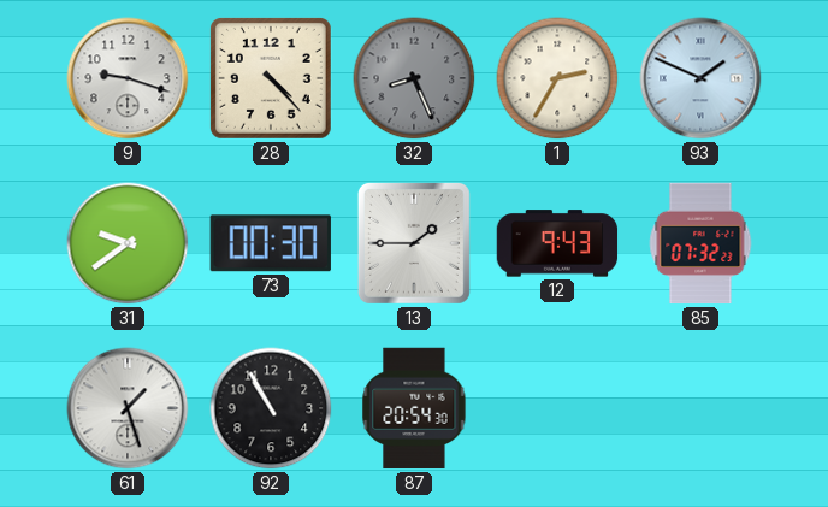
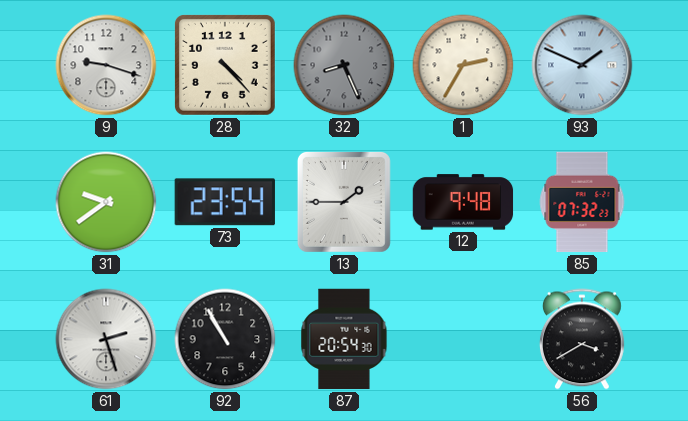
73: 00:30 -> 23:54
12: 9:43 -> 9:48
61: 1:27 -> 2:27
56: none -> 3:40
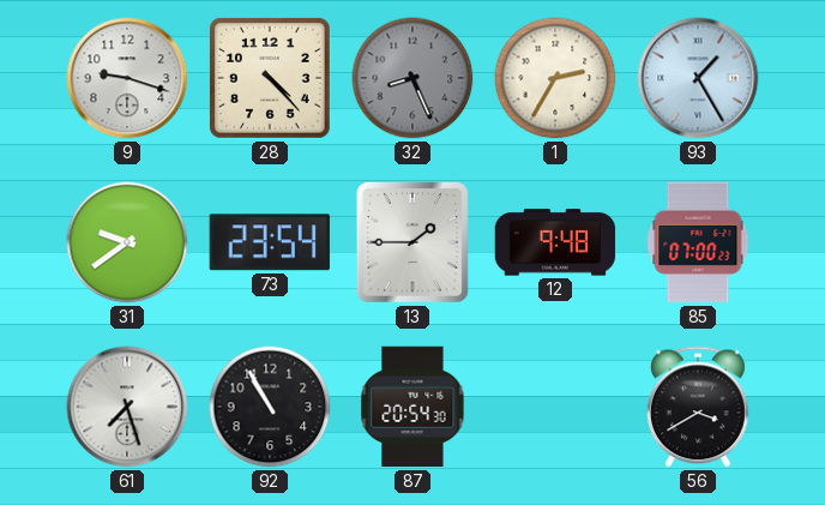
93: 1:49 -> 1:25
85: 07:32 -> 07:00
61: 2:27 -> 7:27
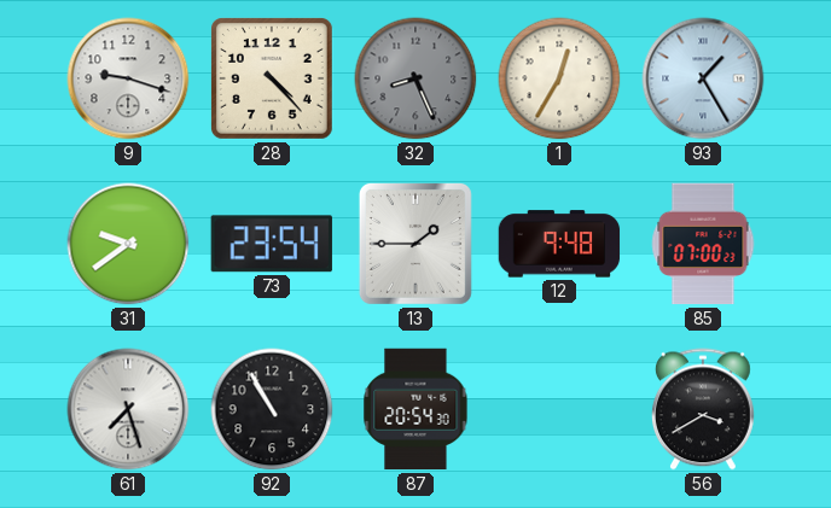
1: 2:35 -> 12:35
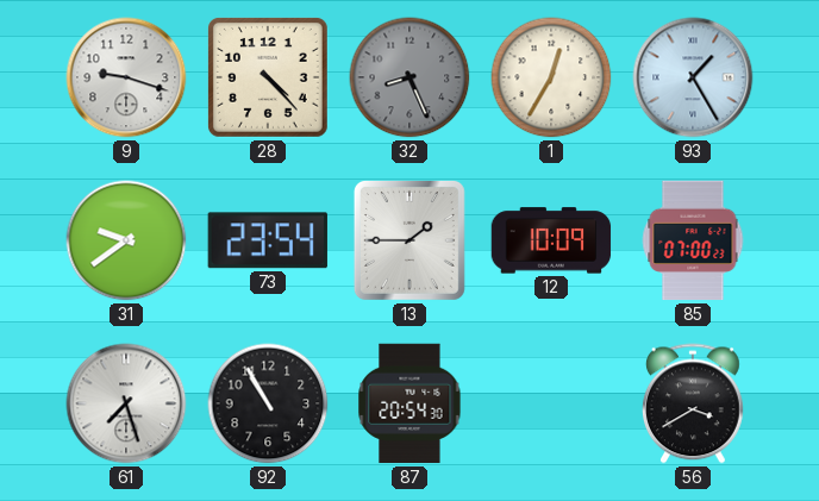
12: 9:48 -> 10:09
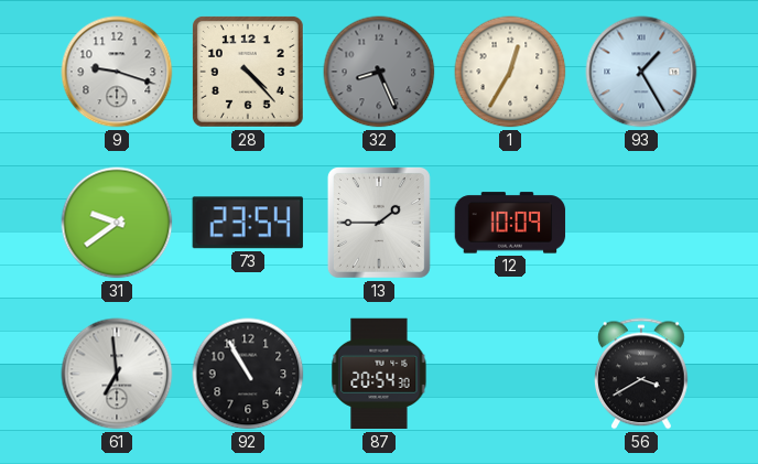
85: 07:00 -> none
61: 7:27 -> 6:59
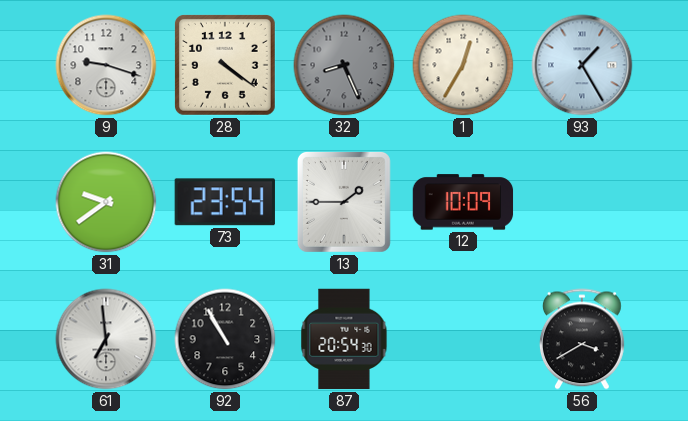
28: 4:23 -> 4:21
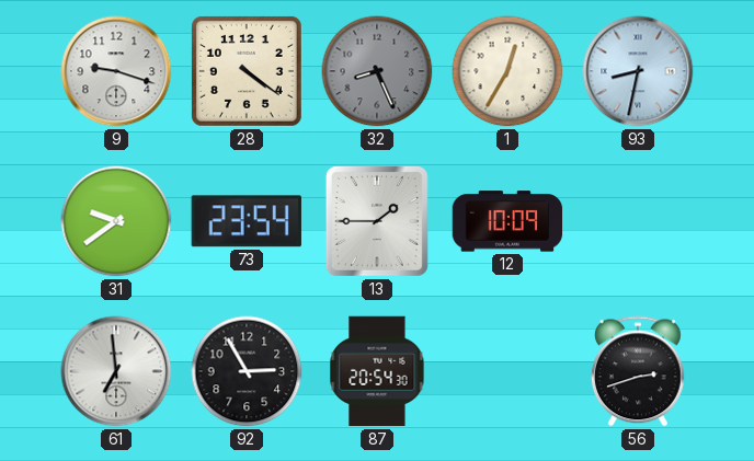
93: 1:25 -> 8:32
92: 10:55 -> 2:55
56: 3:40 -> 2:42
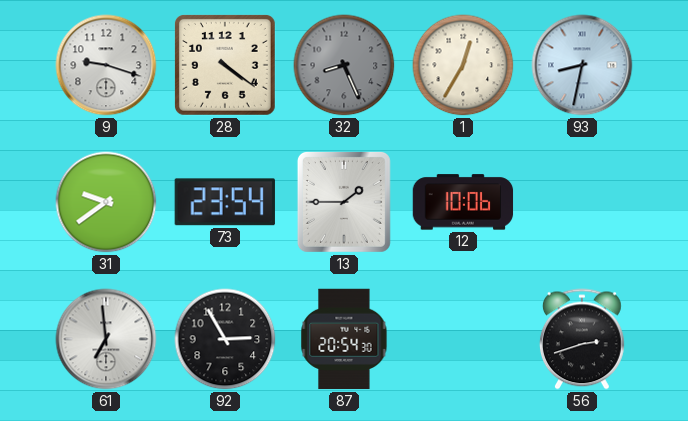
12: 10:09 -> 10:06
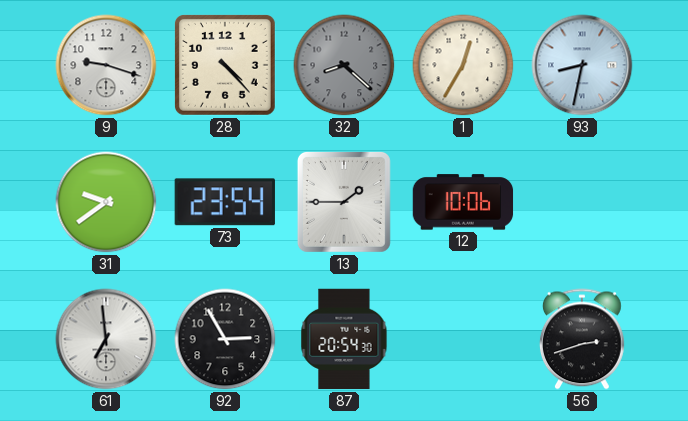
28: 4:21 -> 4:23
32: 8:26 -> 8:22
